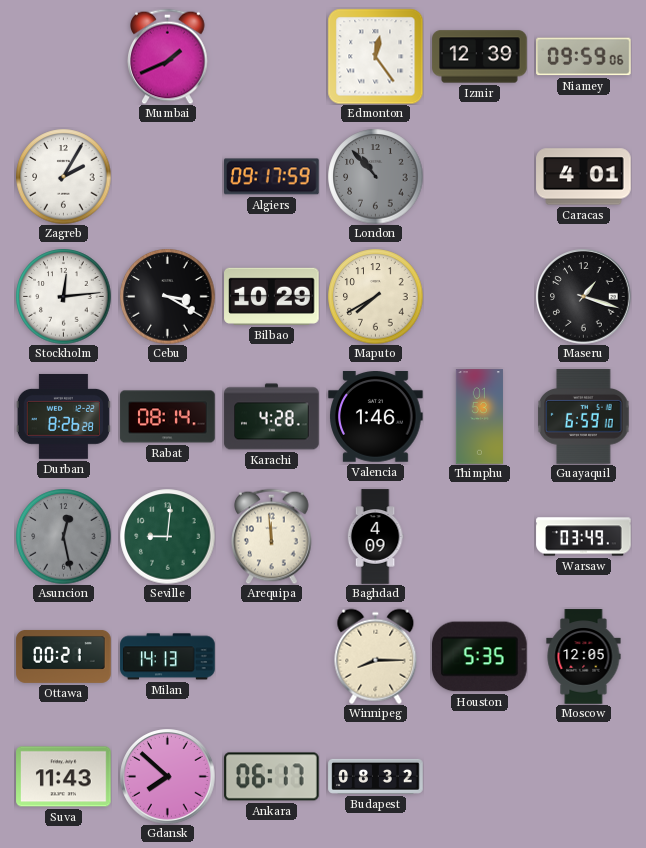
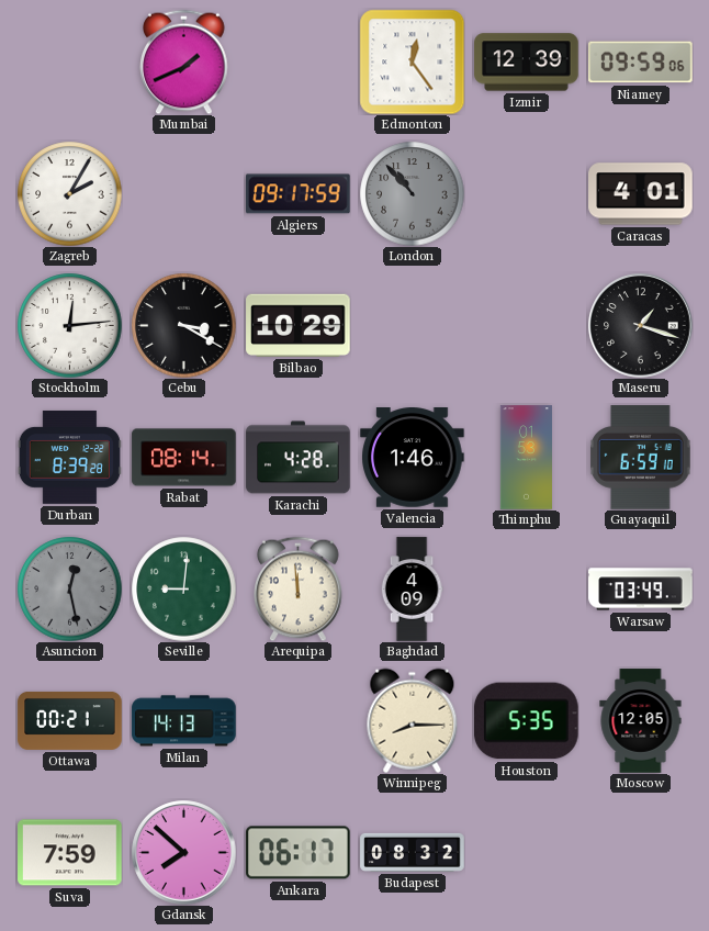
Maputo: 7:40 -> none
Durban: 8:26 -> 8:39
Suva: 11:43 -> 7:59
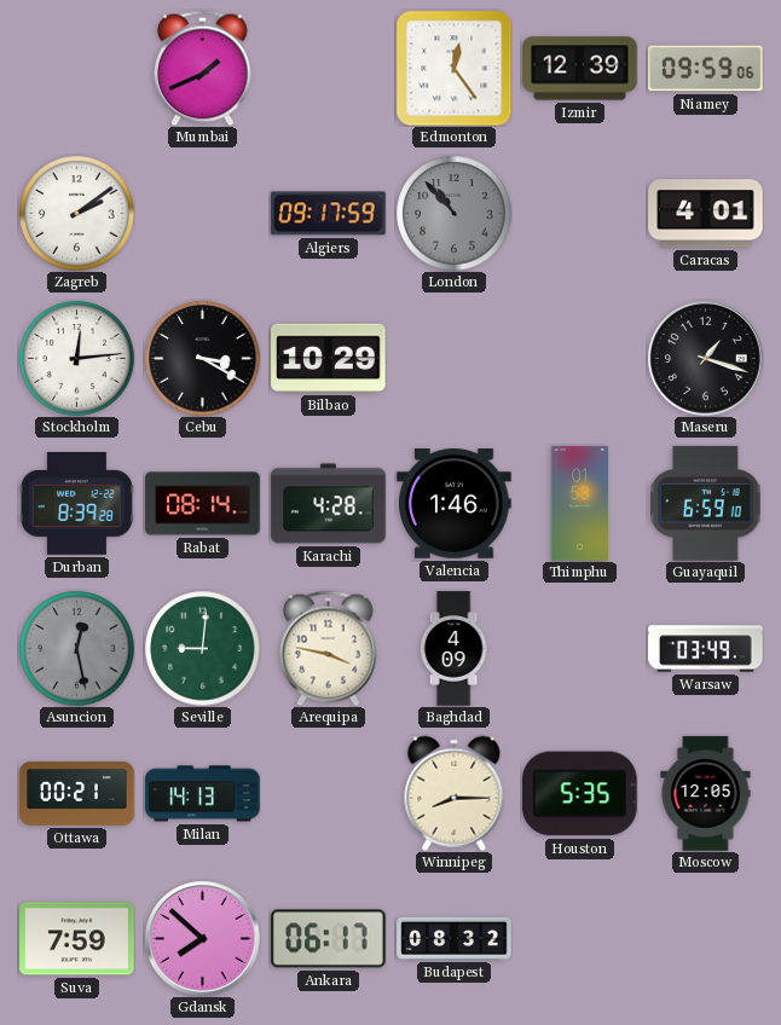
Zagreb: 2:05 -> 2:09
Arequipa: 11:59 -> 3:47
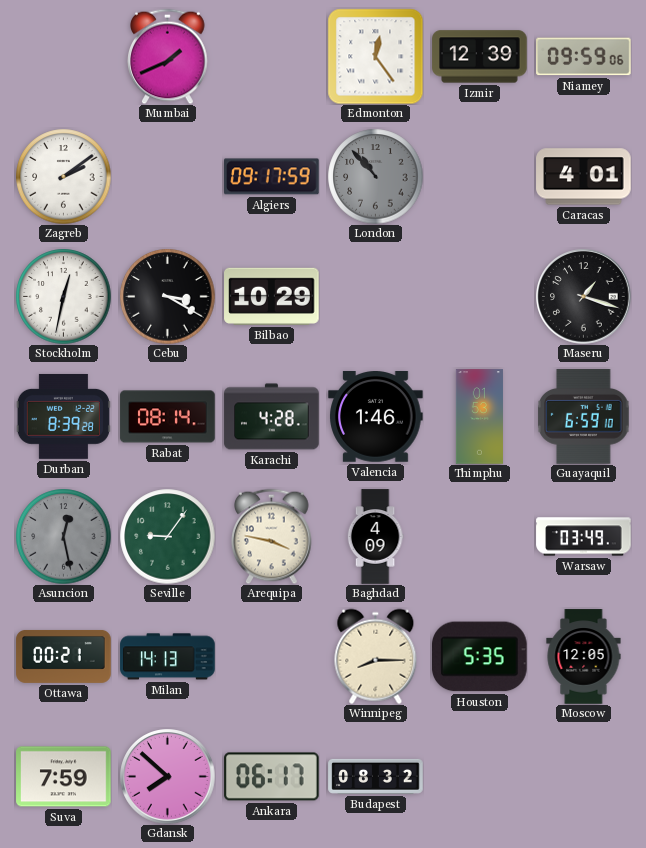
Stockholm: 12:14 -> 12:32
Seville: 9:01 -> 9:06
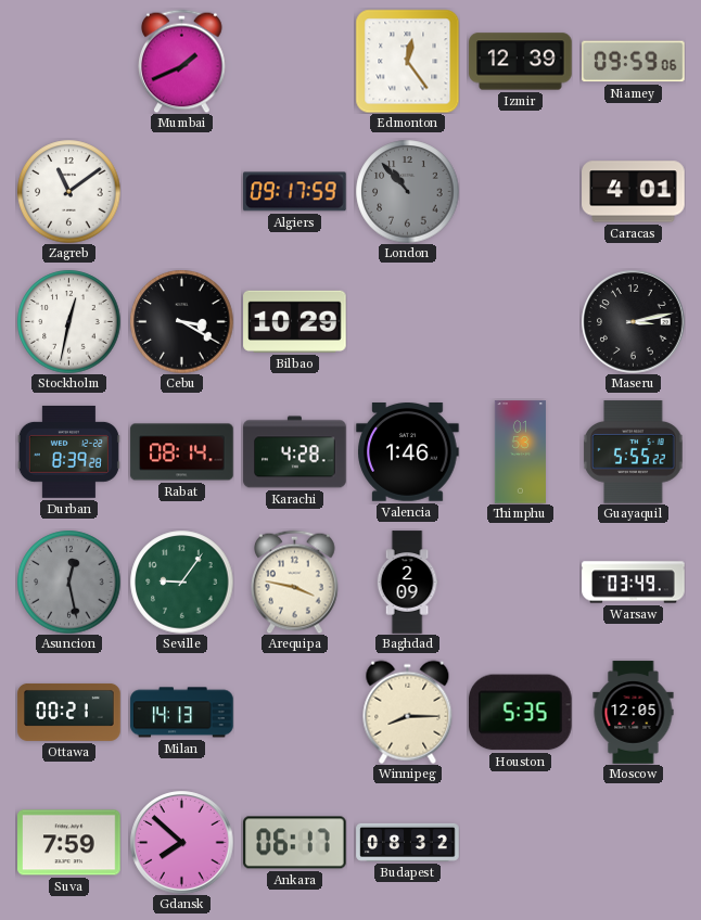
Zagreb: 2:09 -> 11:09
Maseru: 1:18 -> 3:13
Guayaquil: 6:59 -> 5:55
Baghdad: 4:09 -> 2:09
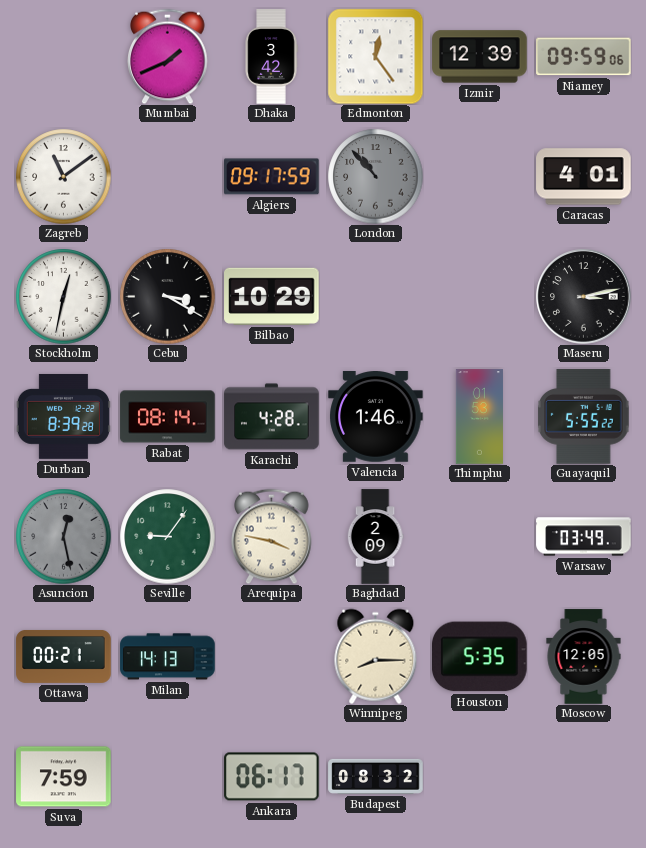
Dhaka: none -> 3:42
Gdansk: 7:52 -> none
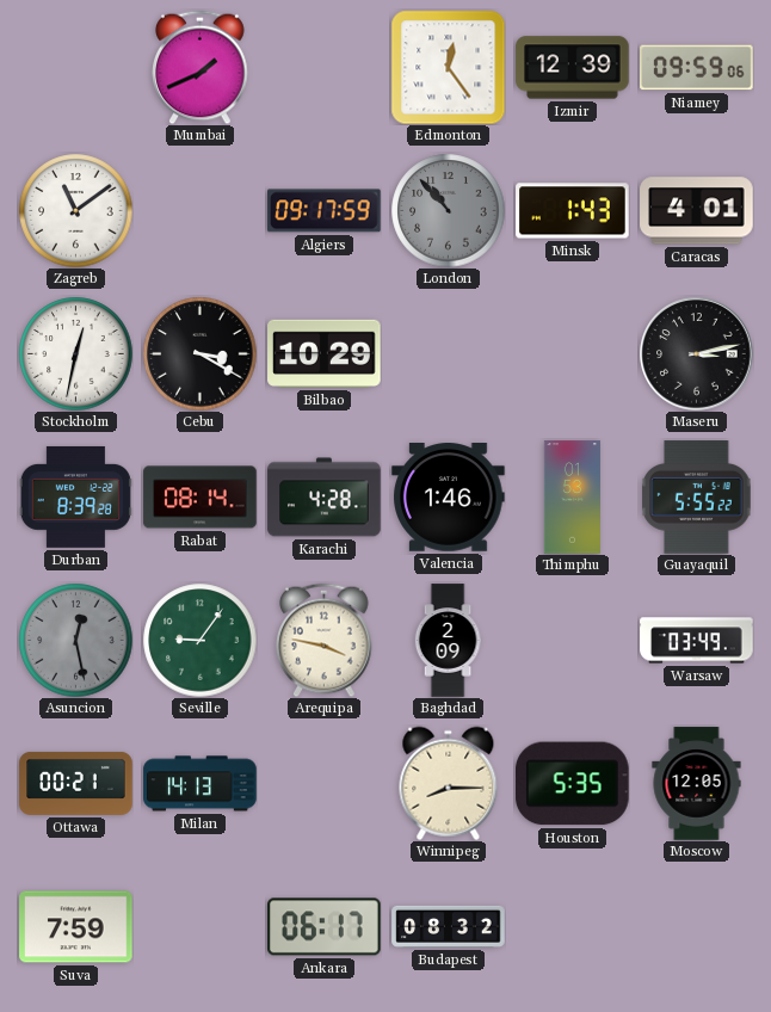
Dhaka: 3:42 -> none
Minsk: none -> 1:43
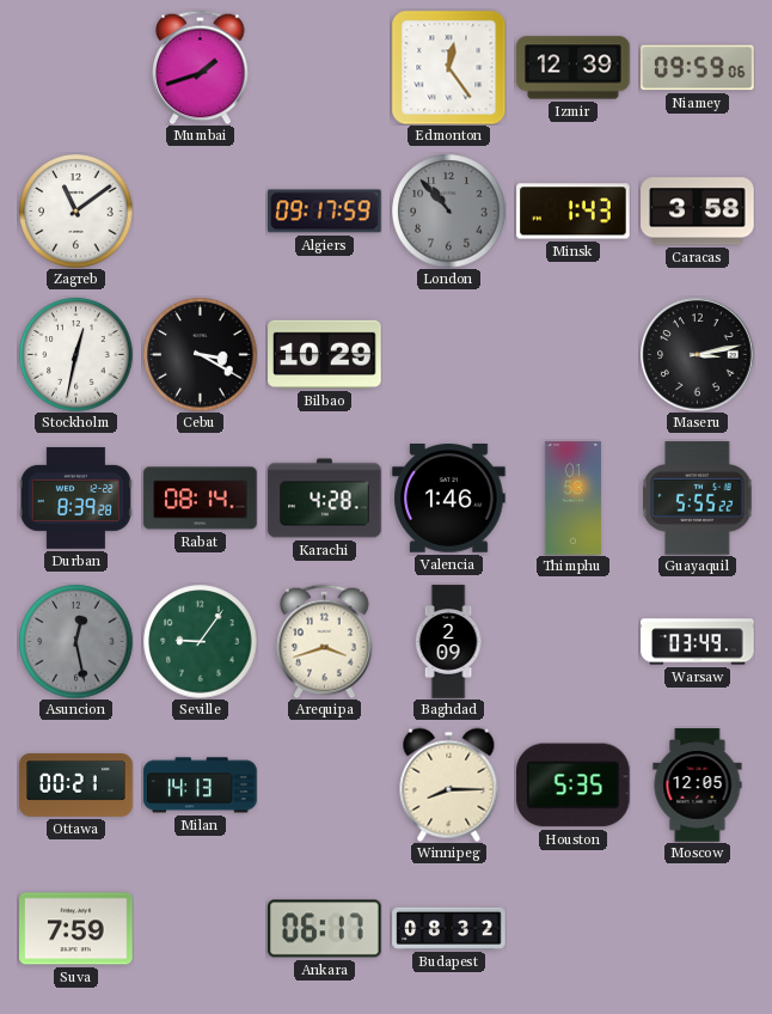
Mumbai: 1:41 -> 1:42
Caracas: 4:01 -> 3:58
Arequipa: 3:47 -> 3:42
